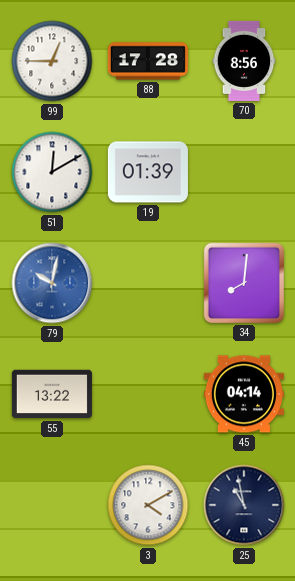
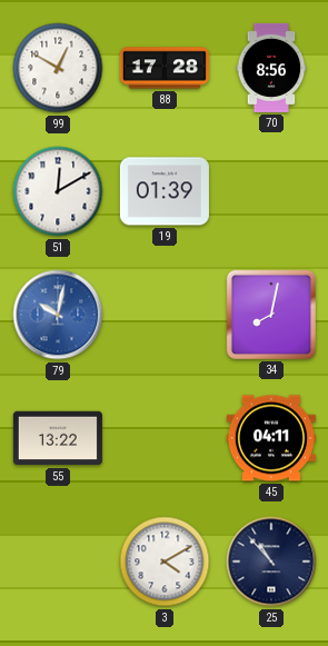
99: 12:45 -> 12:50
34: 8:01 -> 8:02
45: 04:14 -> 04:11
25: 10:58 -> 10:53
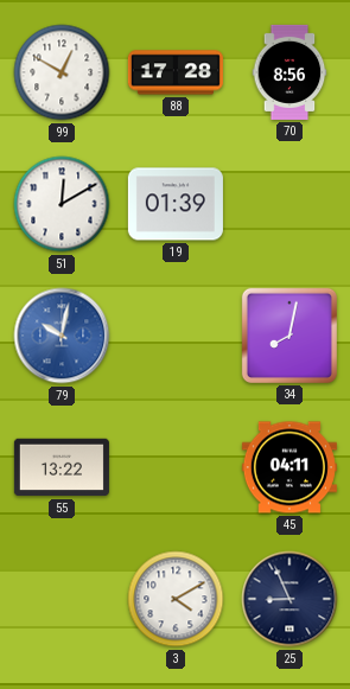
25: 10:53 -> 8:56
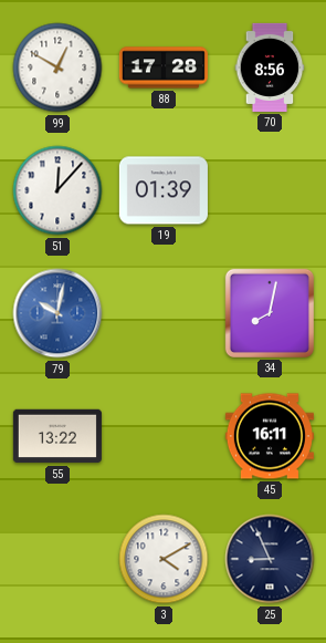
51: 12:10 -> 12:07
45: 04:11 -> 16:11
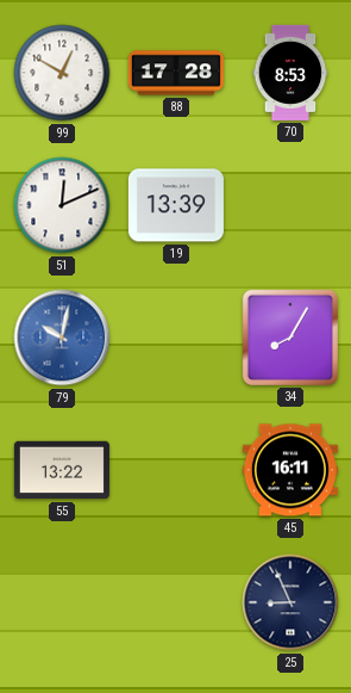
70: 8:56 -> 8:53
51: 12:07 -> 12:11
19: 01:39 -> 13:39
34: 8:02 -> 8:05
3: 4:10 -> none
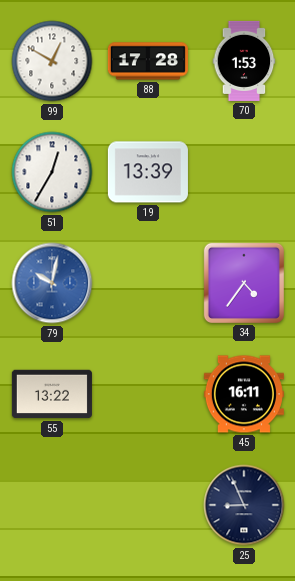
70: 8:53 -> 1:53
51: 12:11 -> 12:35
34: 8:05 -> 4:36
